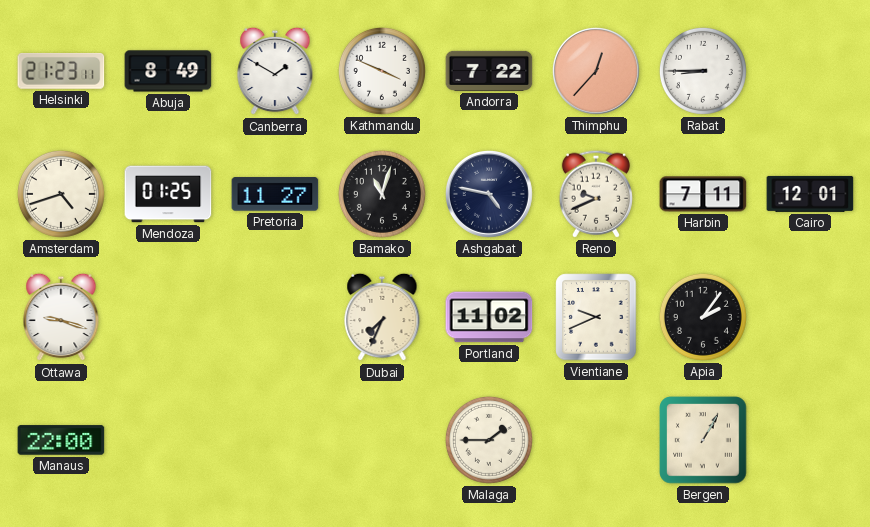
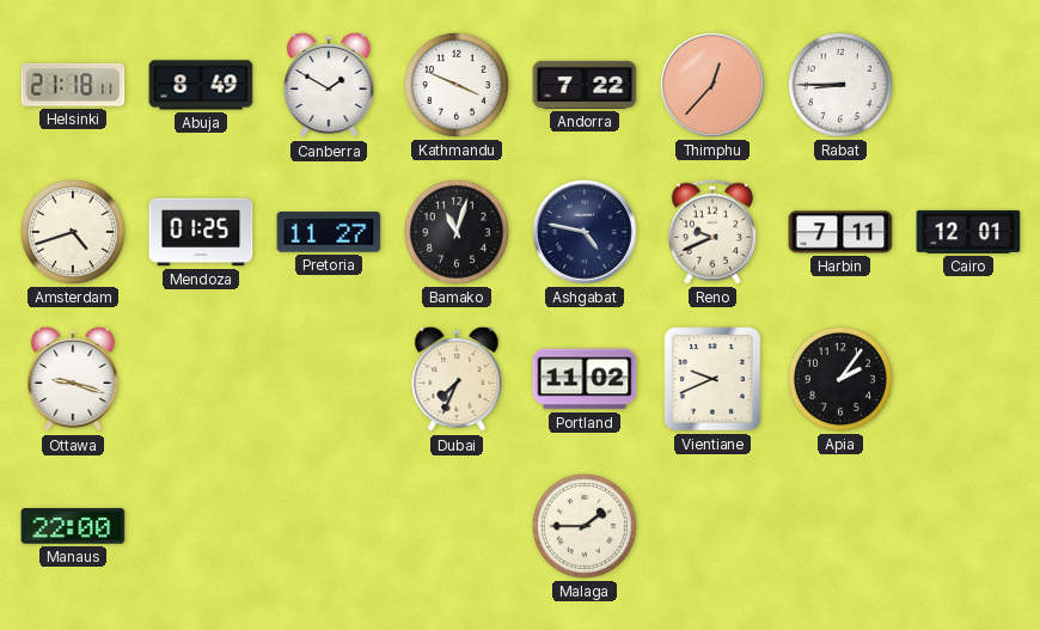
Helsinki: 21:23 -> 21:18
Bergen: 1:05 -> none
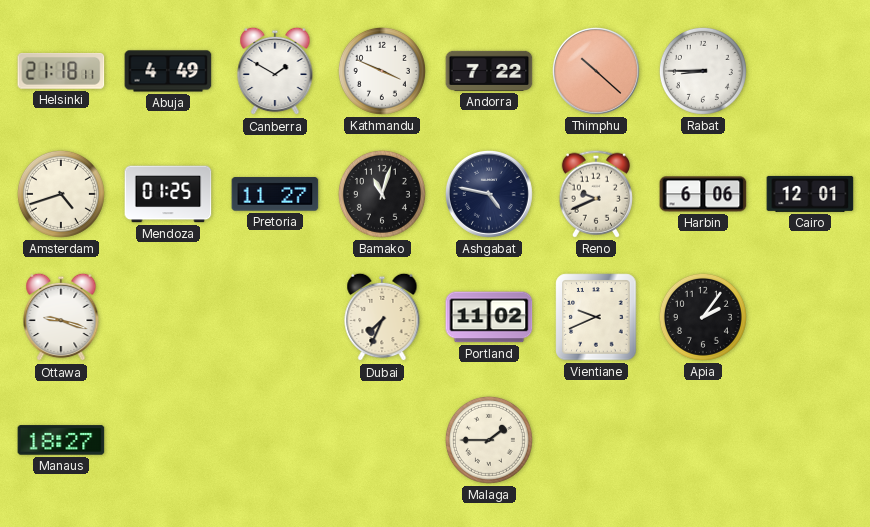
Abuja: 8:49 -> 4:49
Thimphu: 12:37 -> 10:22
Harbin: 7:11 -> 6:06
Manaus: 22:00 -> 18:27
